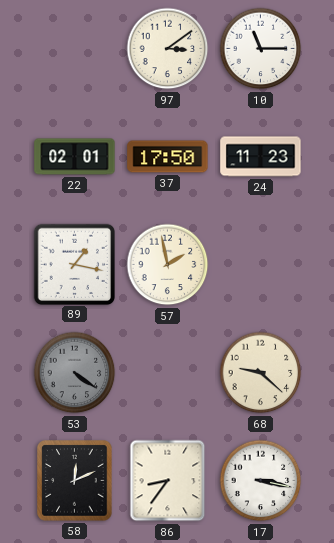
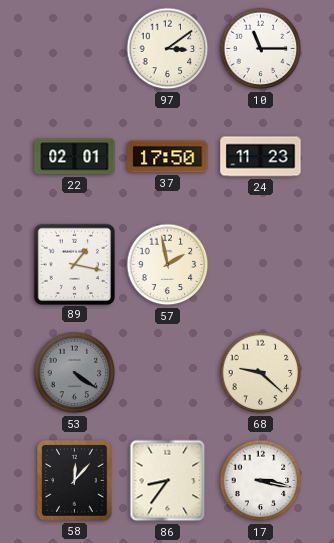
58: 12:11 -> 12:07
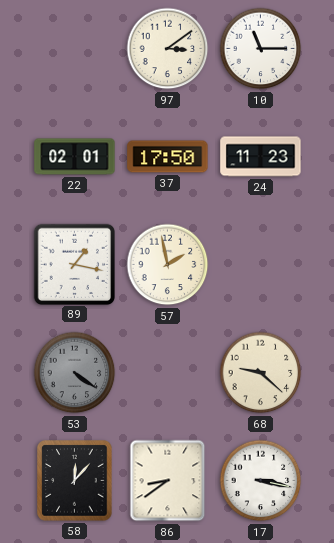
86: 8:36 -> 8:39
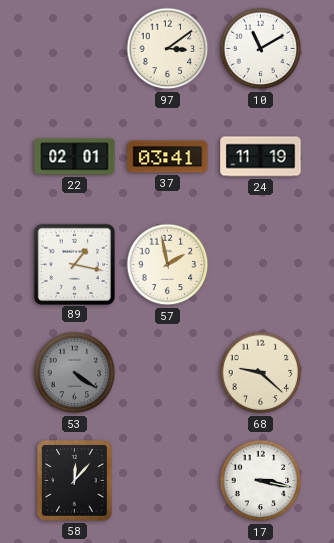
10: 11:15 -> 11:10
37: 17:50 -> 03:41
24: 11:23 -> 11:19
86: 8:39 -> none
